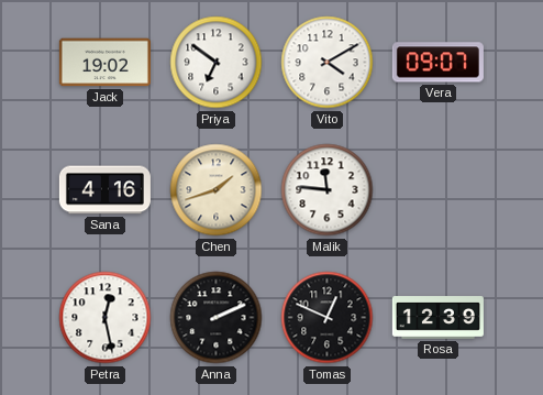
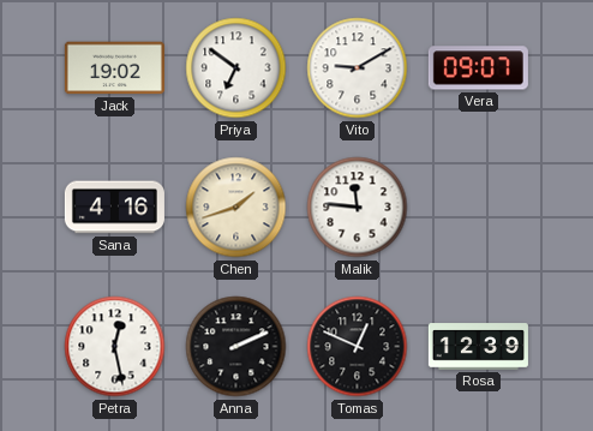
Vito: 4:10 -> 9:10
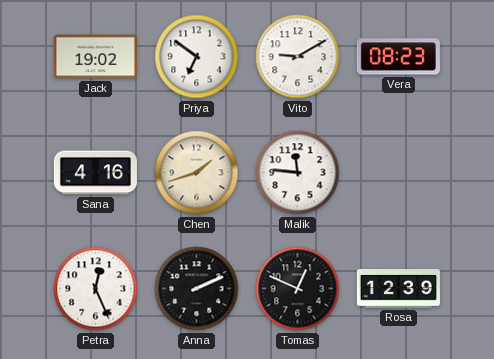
Vera: 09:07 -> 08:23
Petra: 12:28 -> 12:26
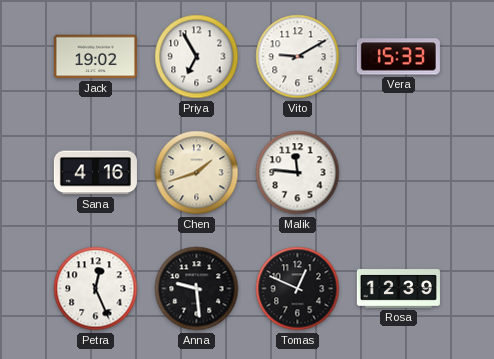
Priya: 6:51 -> 6:55
Vera: 08:23 -> 15:33
Anna: 2:11 -> 9:29
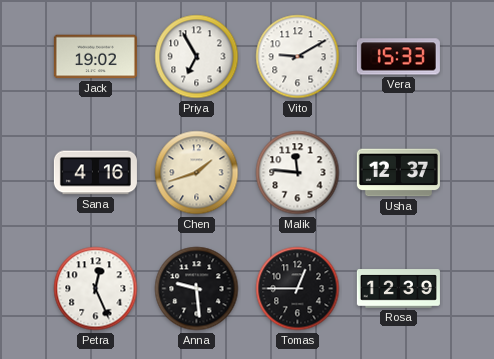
Usha: none -> 12:37
Tomas: 12:49 -> 12:45
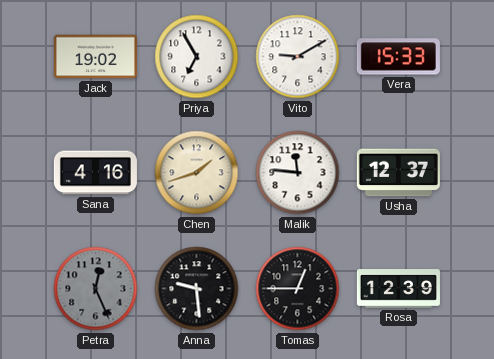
Petra dial: white -> grey
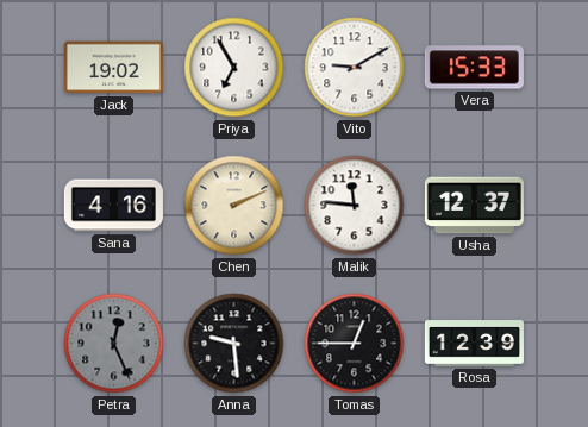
Chen: 1:42 -> 2:11
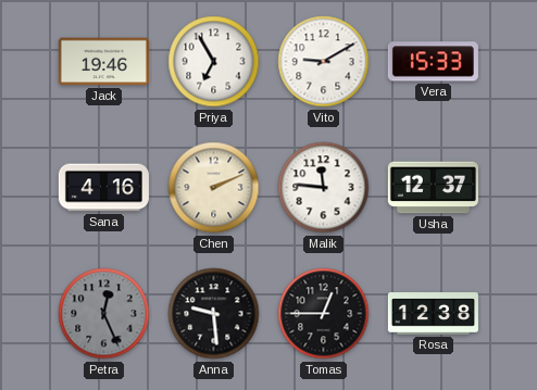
Jack: 19:02 -> 19:46
Rosa: 12:39 -> 12:38
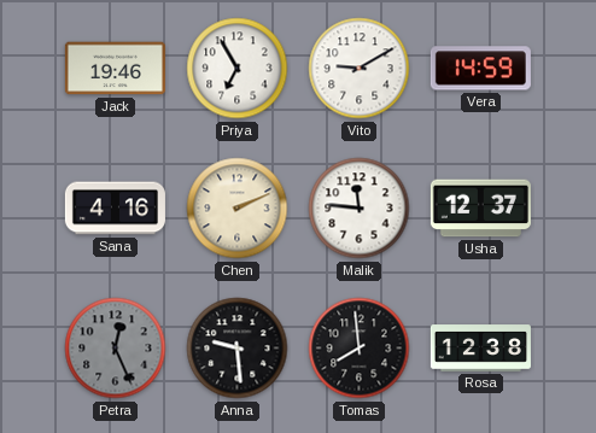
Vera: 15:33 -> 14:59
Tomas: 12:45 -> 7:59
